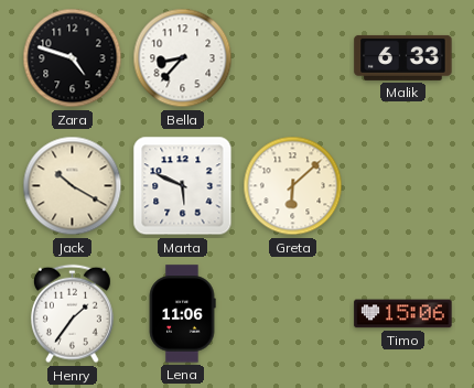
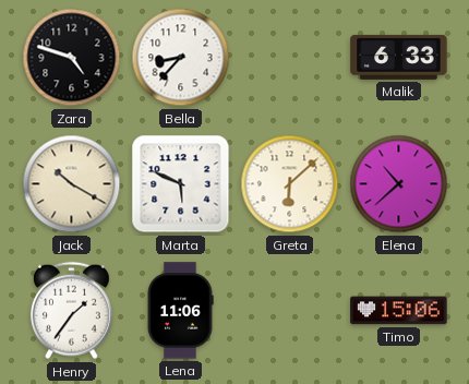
Elena: none -> 10:38
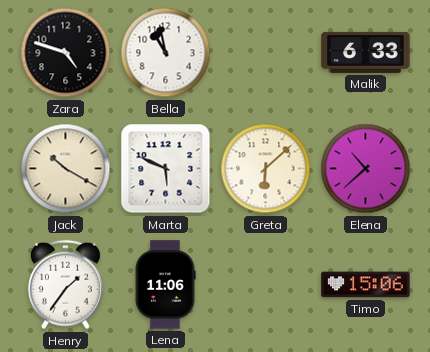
Bella: 8:37 -> 10:58
